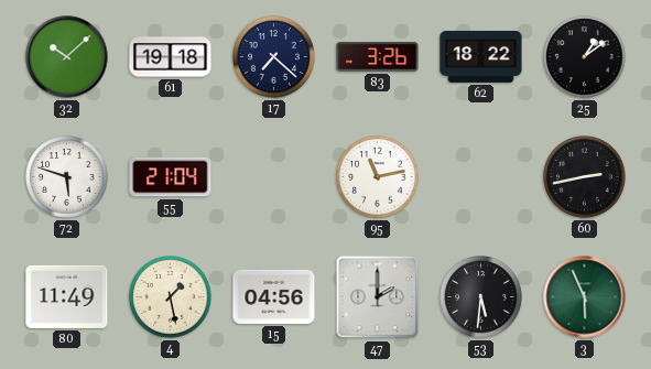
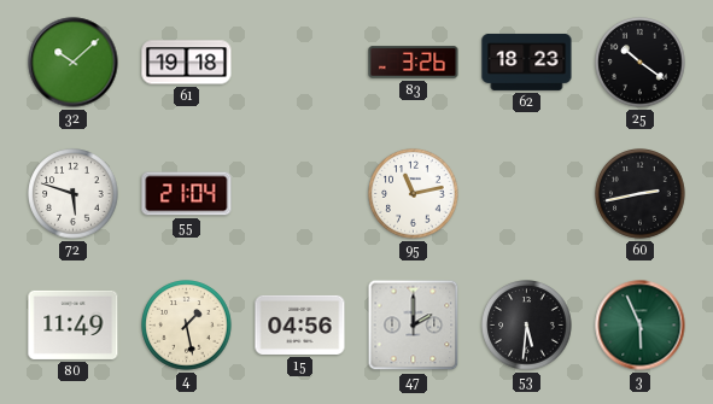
17: 7:22 -> none
62: 18:22 -> 18:23
25: 1:09 -> 10:21
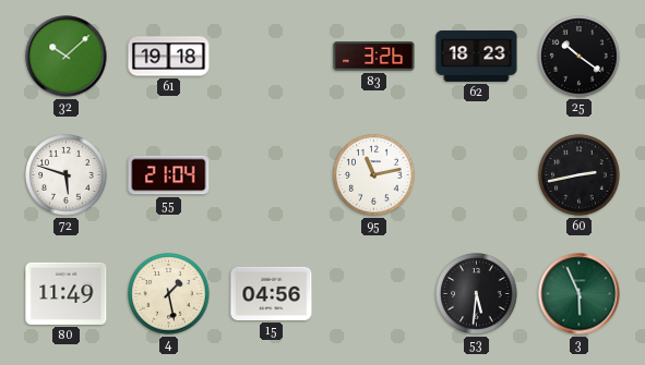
47: 2:00 -> none
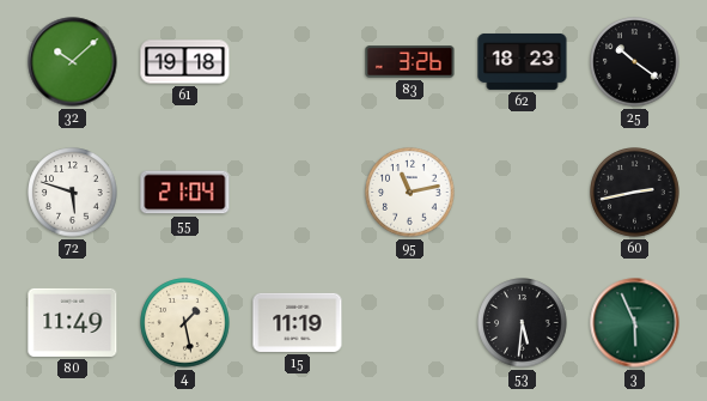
15: 04:56 -> 11:19
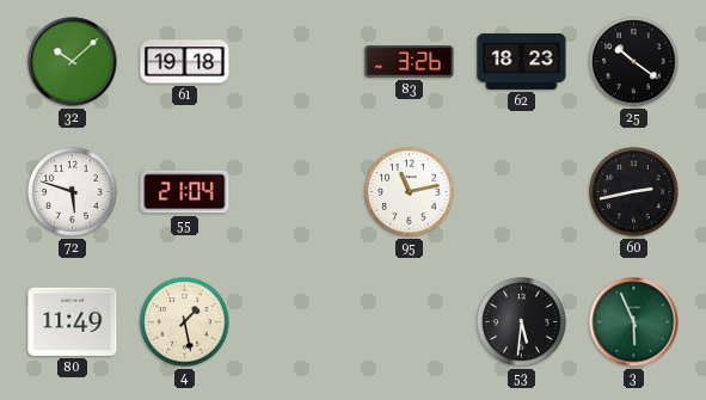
15: 11:19 -> none
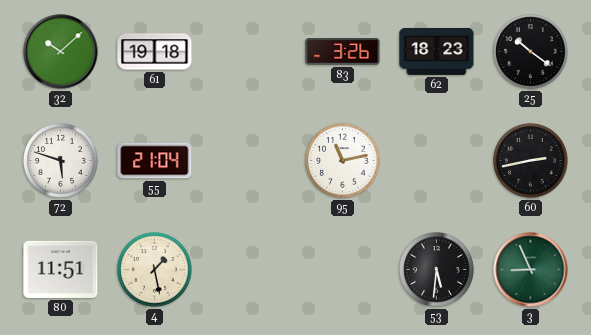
80: 11:49 -> 11:51
3: 5:56 -> 8:56
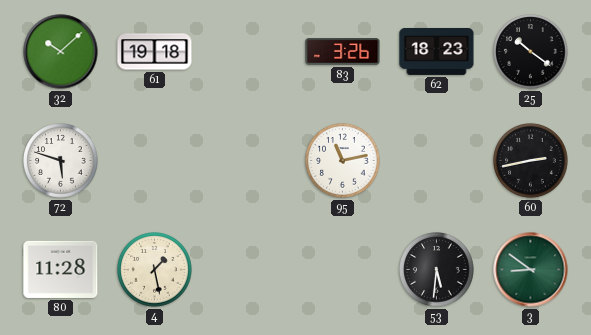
55: 21:04 -> none
80: 11:51 -> 11:28
3: 8:56 -> 8:51
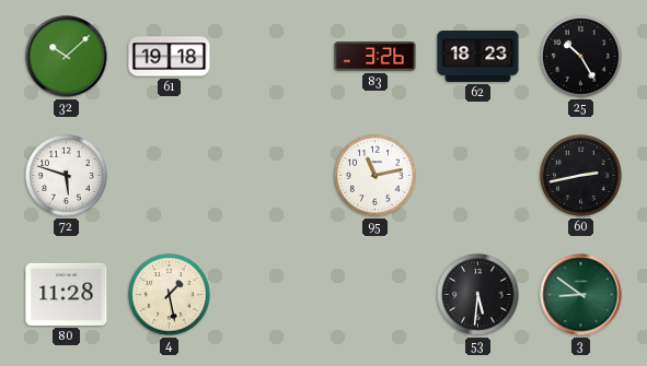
25: 10:21 -> 10:25
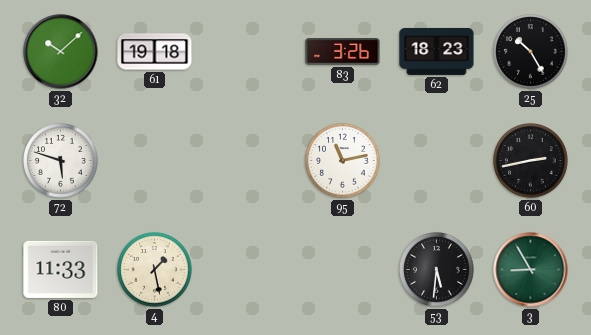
80: 11:28 -> 11:33
3: 8:51 -> 8:55
